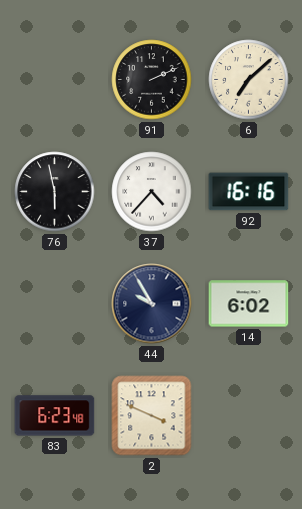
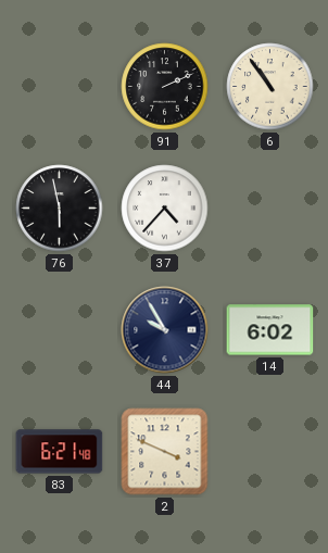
6: 7:08 -> 10:54
92: 16:16 -> none
83: 6:23 -> 6:21
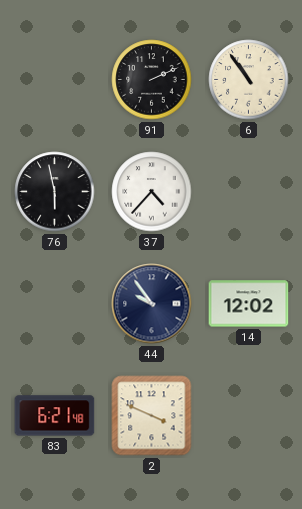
44: 9:55 -> 9:54
14: 6:02 -> 12:02
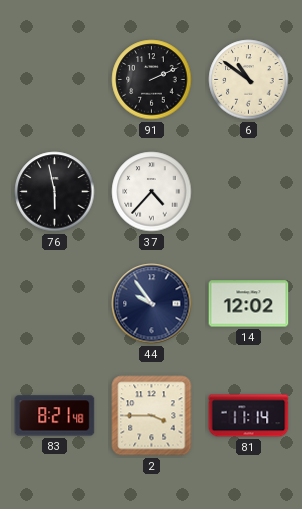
6: 10:54 -> 10:51
83: 6:21 -> 8:21
2: 3:49 -> 3:45
81: none -> 11:14
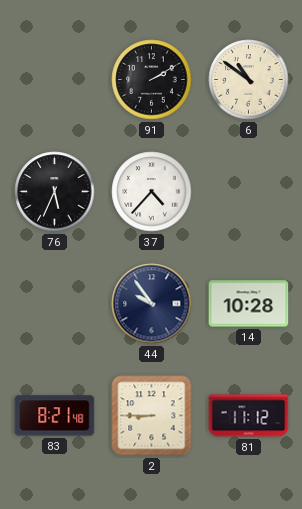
91: 2:11 -> 2:10
76: 5:58 -> 5:34
14: 12:02 -> 10:28
2: 3:45 -> 8:45
81: 11:14 -> 11:12
